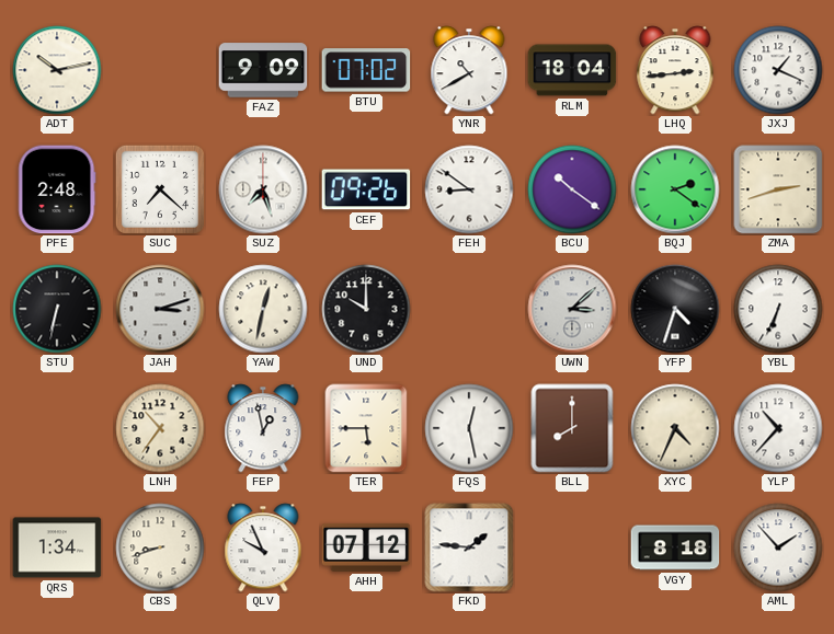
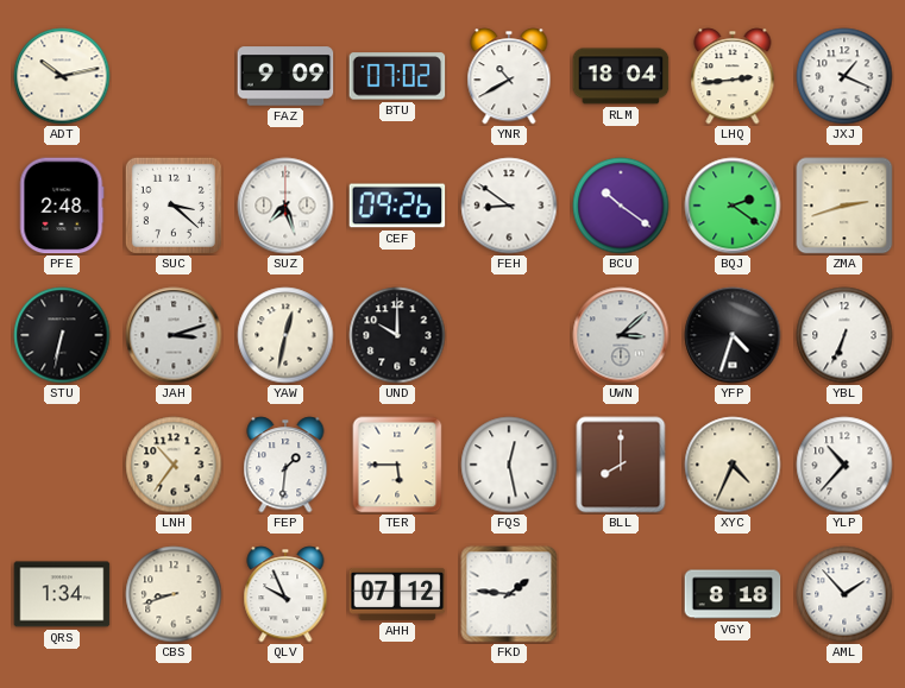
SUC: 7:22 -> 3:22
FEP: 12:58 -> 1:31
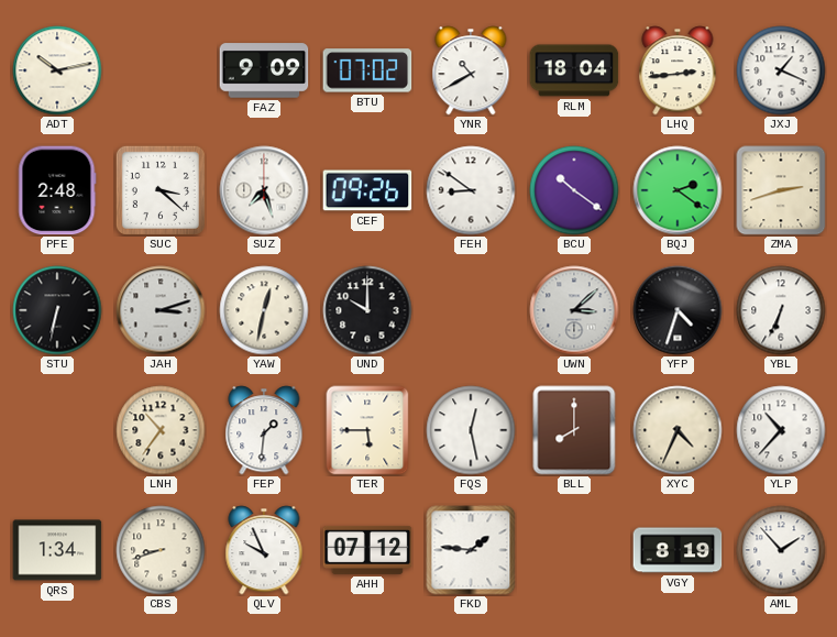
VGY: 8:18 -> 8:19
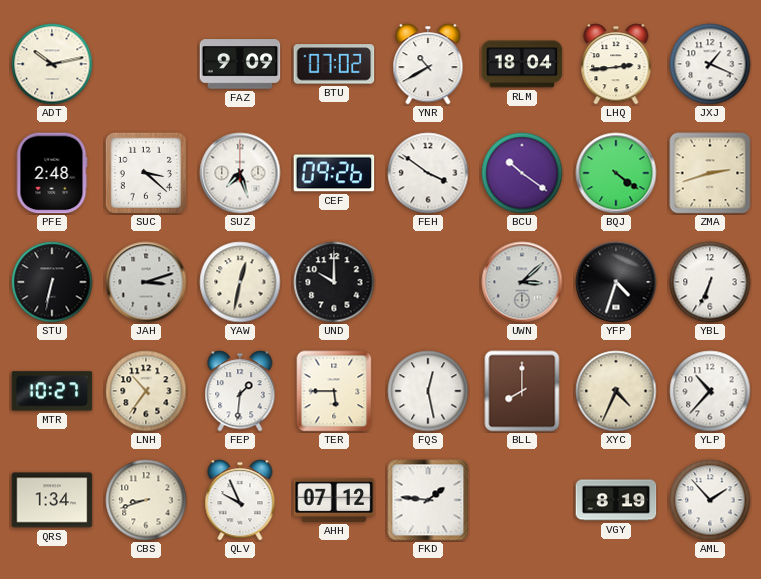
FEH: 8:51 -> 3:51
BQJ: 2:21 -> 4:21
MTR: none -> 10:27
